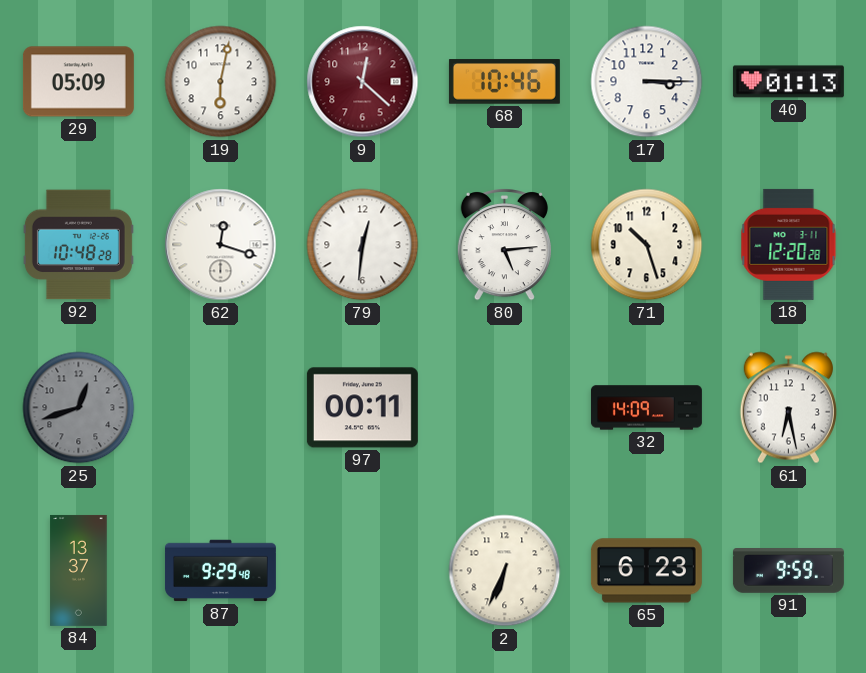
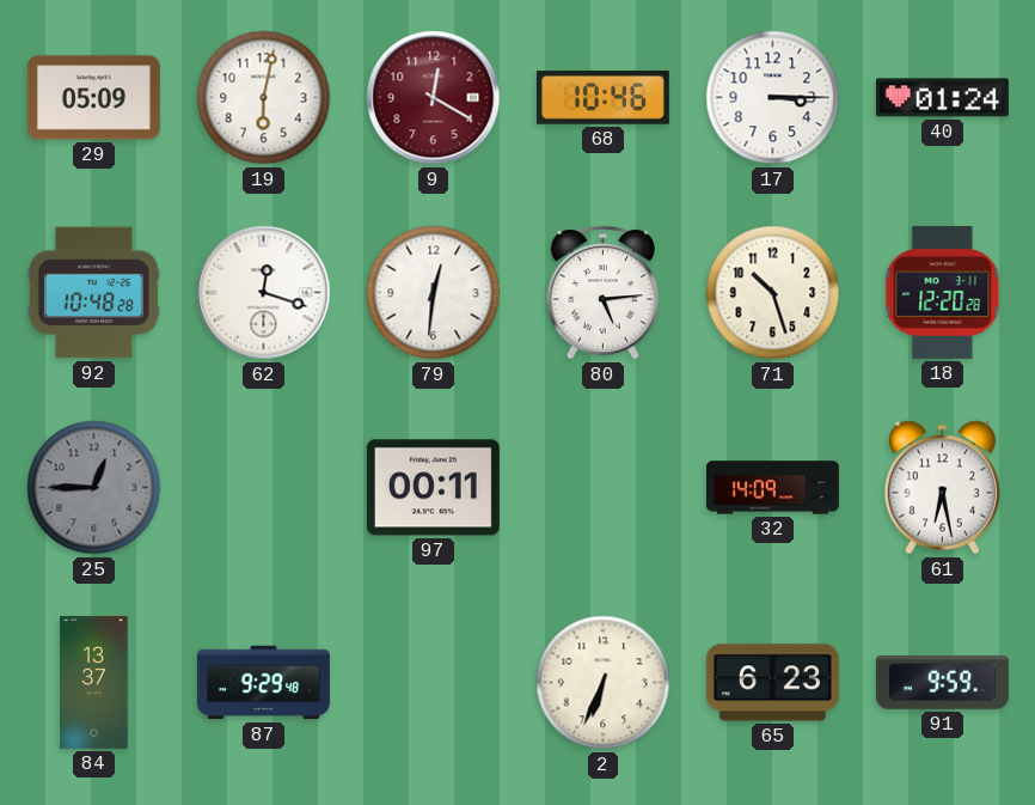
9: 12:22 -> 12:20
40: 01:13 -> 01:24
25: 12:42 -> 12:45
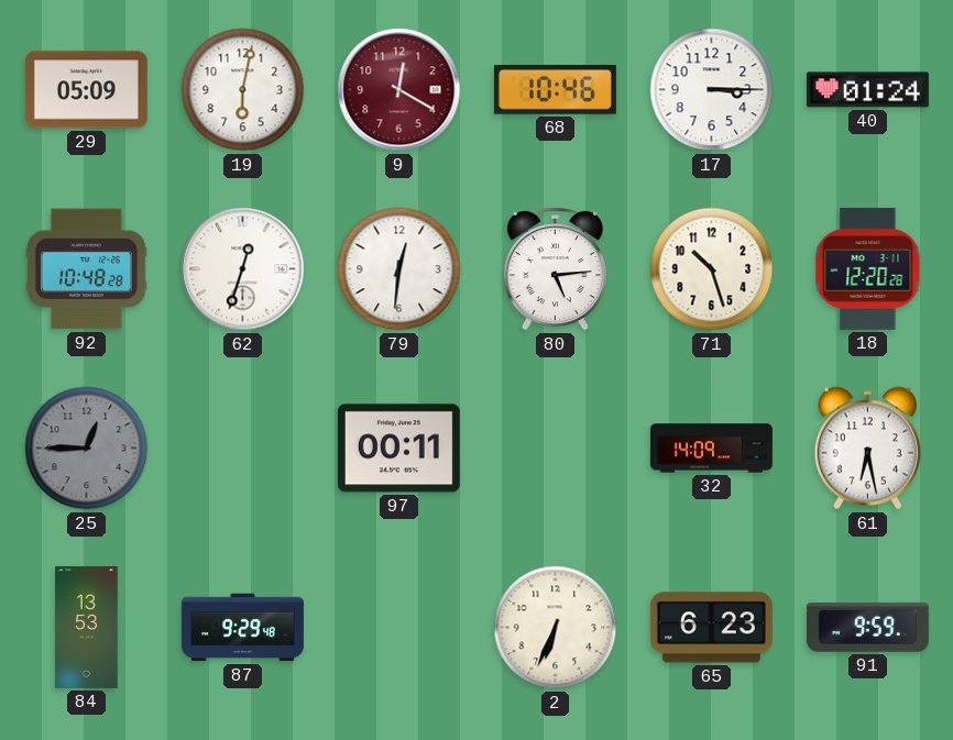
62: 12:18 -> 12:33
84: 13:37 -> 13:53
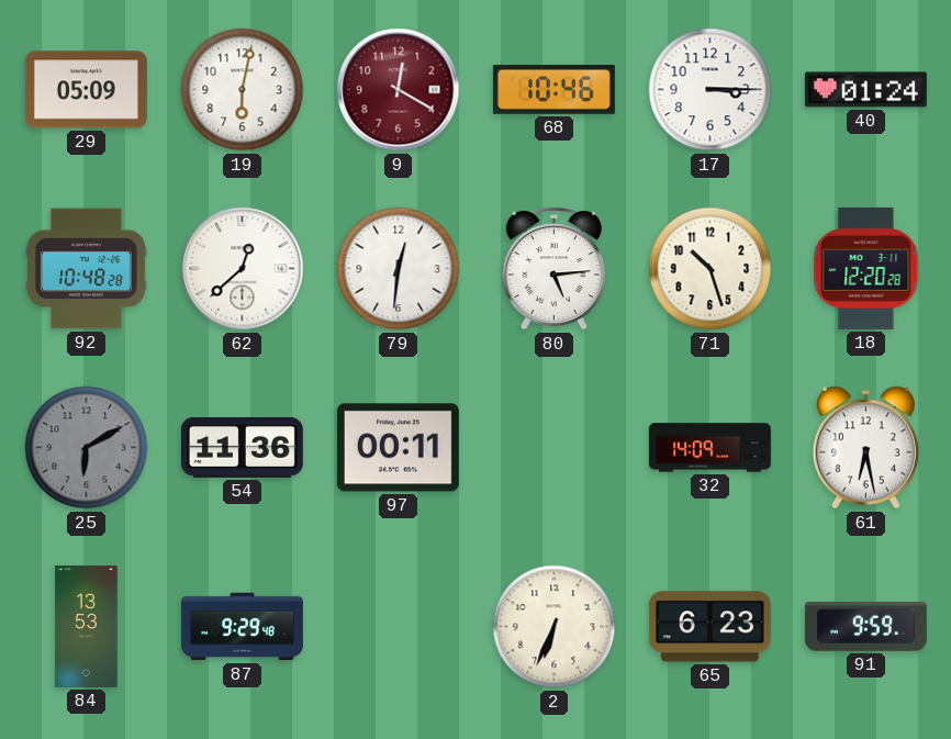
62: 12:33 -> 12:38
25: 12:45 -> 6:10
54: none -> 11:36
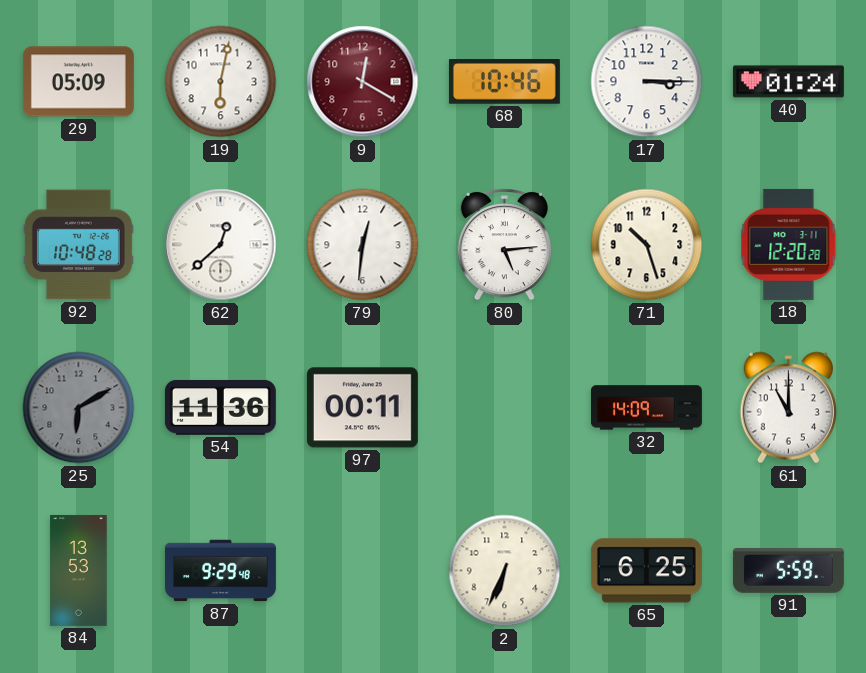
61: 6:28 -> 11:00
65: 6:23 -> 6:25
91: 9:59 -> 5:59
